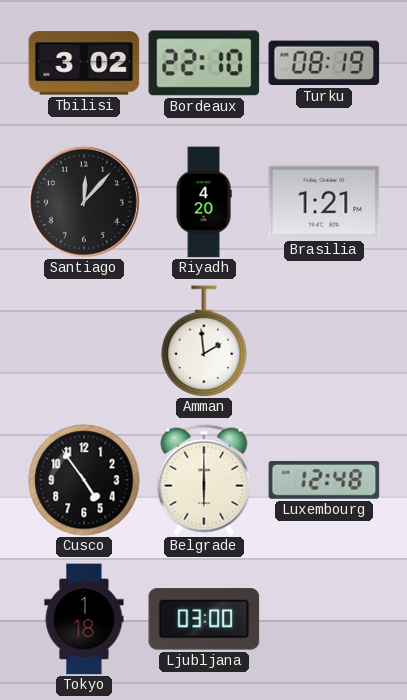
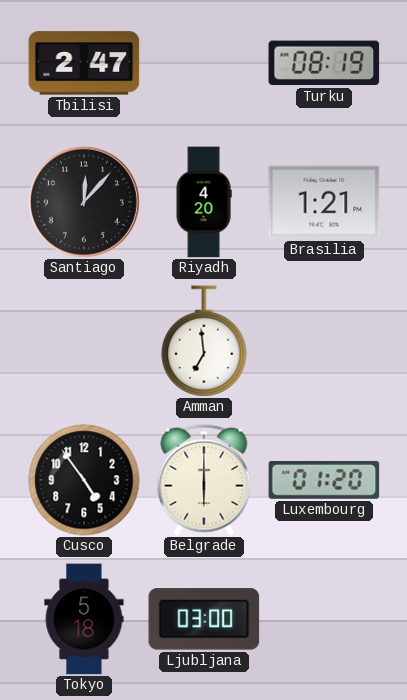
Tbilisi: 3:02 -> 2:47
Bordeaux: 22:10 -> none
Amman: 1:59 -> 6:59
Luxembourg: 12:48 -> 01:20
Tokyo: 1:18 -> 5:18
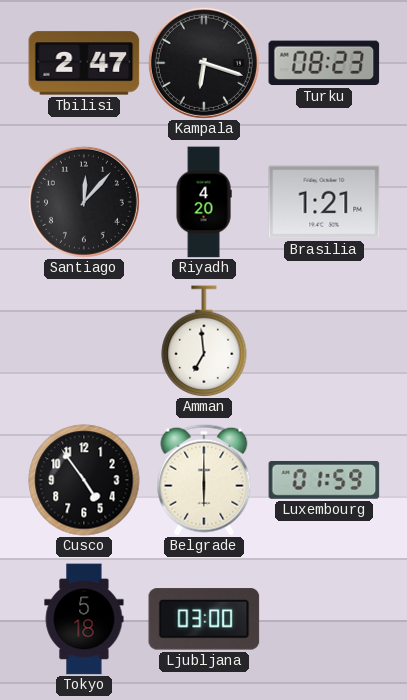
Kampala: none -> 6:18
Turku: 08:19 -> 08:23
Luxembourg: 01:20 -> 01:59
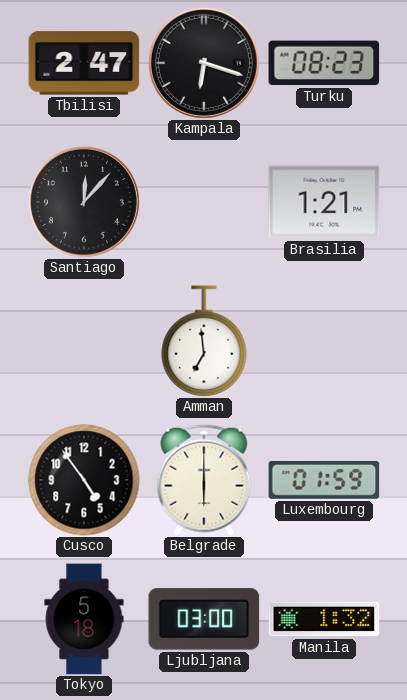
Riyadh: 4:20 -> none
Manila: none -> 1:32
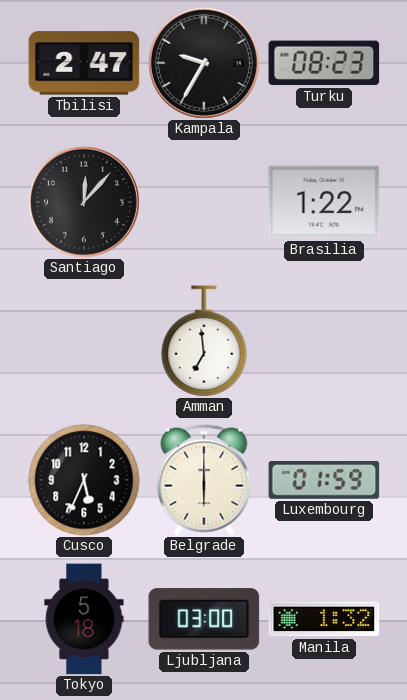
Kampala: 6:18 -> 9:35
Brasilia: 1:21 -> 1:22
Cusco: 4:54 -> 5:34
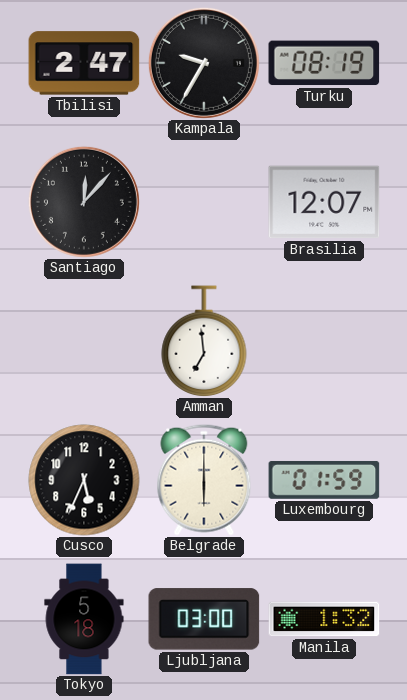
Turku: 08:23 -> 08:19
Brasilia: 1:22 -> 12:07
